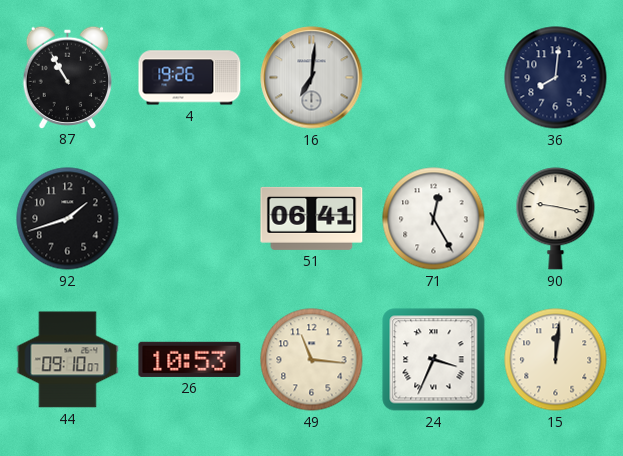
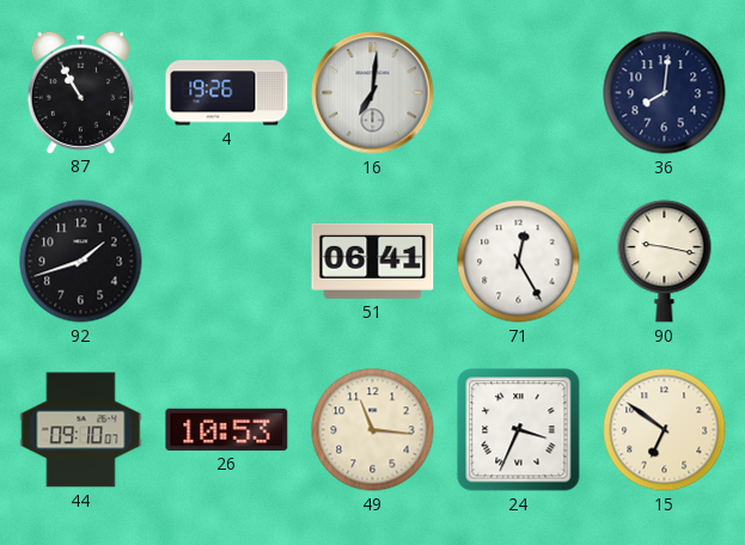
15: 12:01 -> 6:51
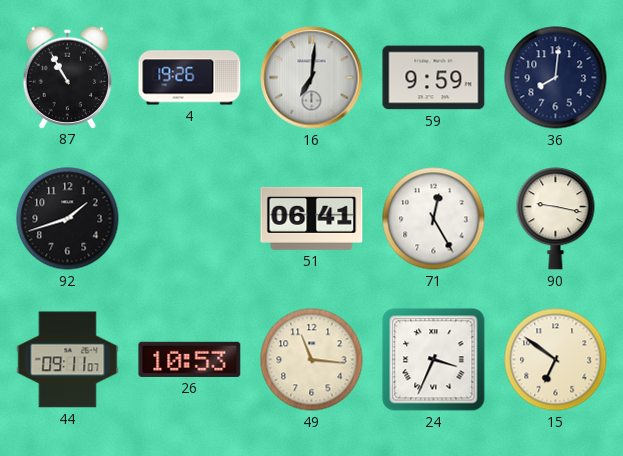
59: none -> 9:59
44: 09:10 -> 09:11
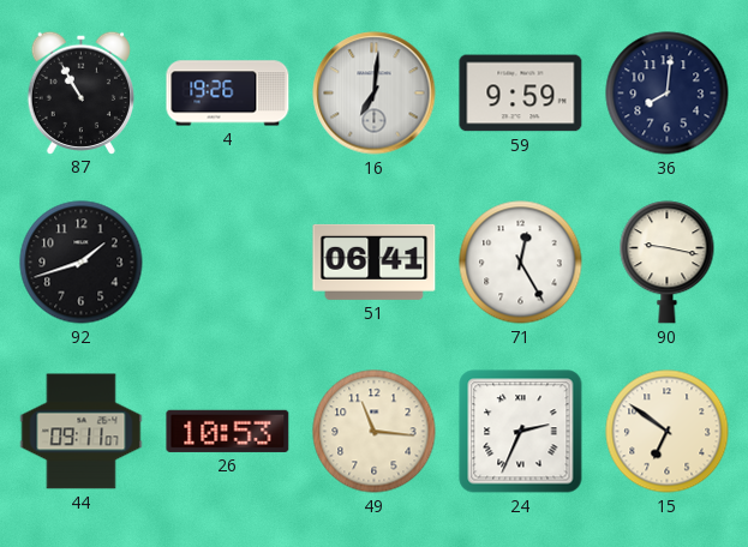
24: 3:34 -> 2:34
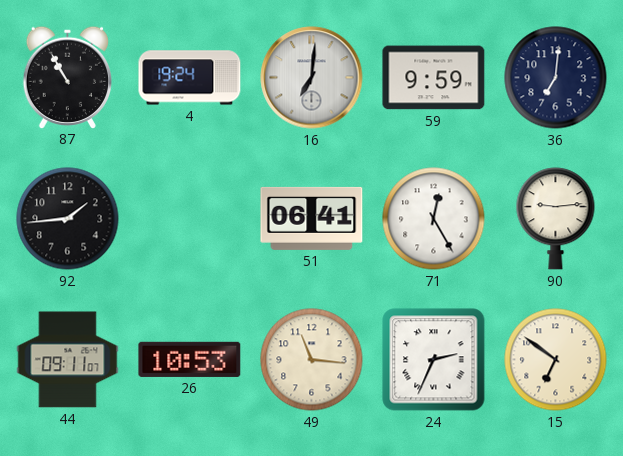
4: 19:26 -> 19:24
36: 8:01 -> 7:01
92: 1:42 -> 1:44
90: 9:17 -> 9:14
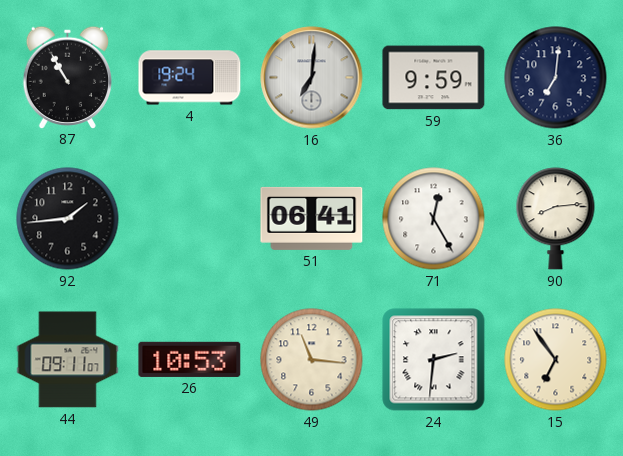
90: 9:14 -> 8:14
24: 2:34 -> 2:31
15: 6:51 -> 6:54
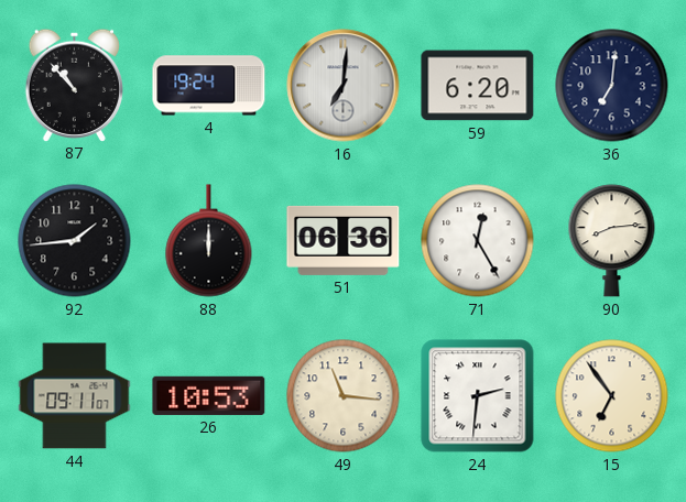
87: 10:55 -> 10:53
59: 9:59 -> 6:20
88: none -> 12:00
51: 06:41 -> 06:36
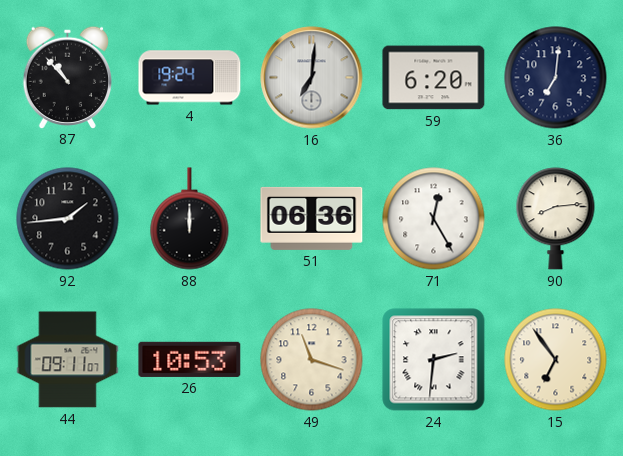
49: 11:16 -> 11:18
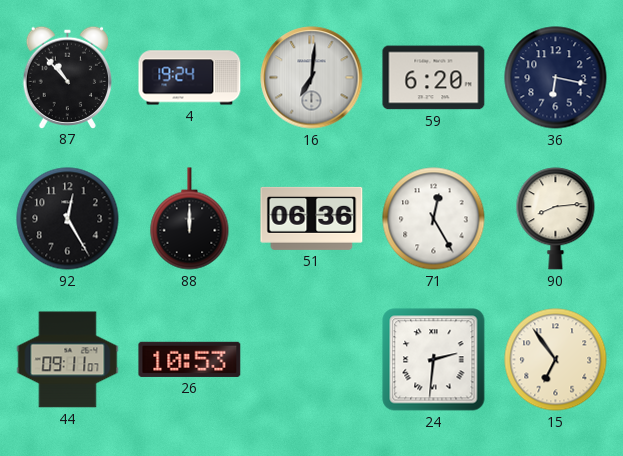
36: 7:01 -> 6:17
92: 1:44 -> 12:25
49: 11:18 -> none
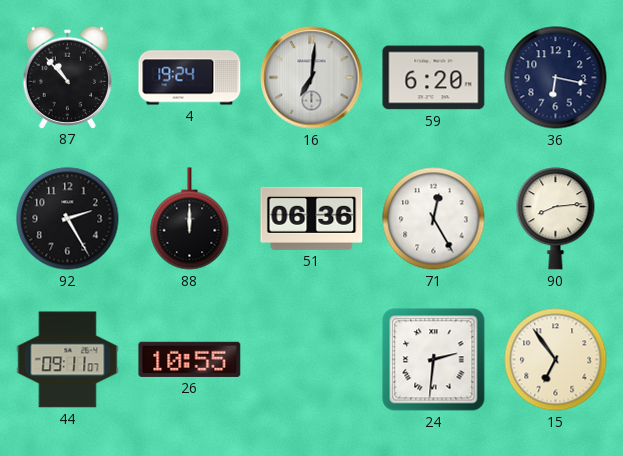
92: 12:25 -> 2:25
26: 10:53 -> 10:55
